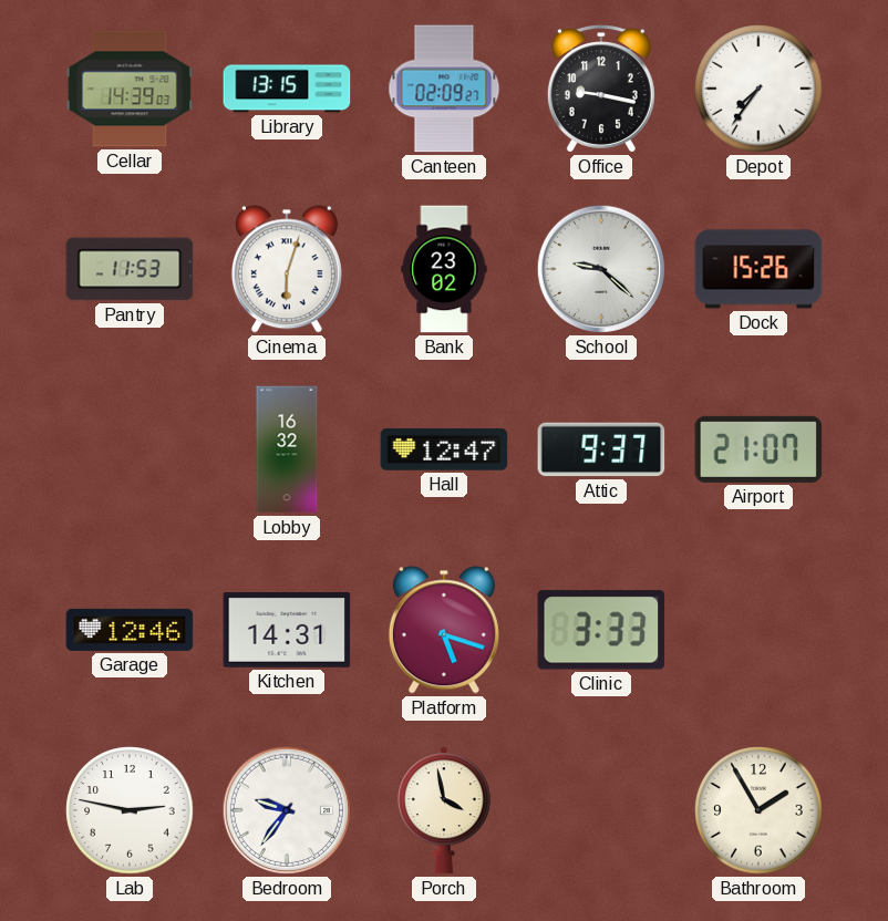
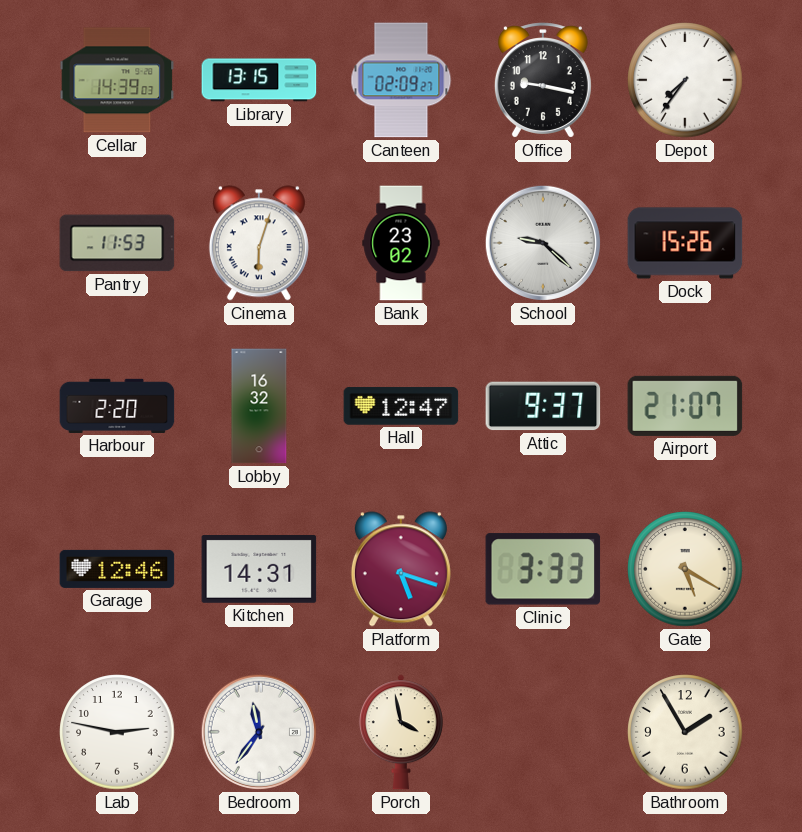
Harbour: none -> 2:20
Gate: none -> 5:20
Bedroom: 9:36 -> 11:36
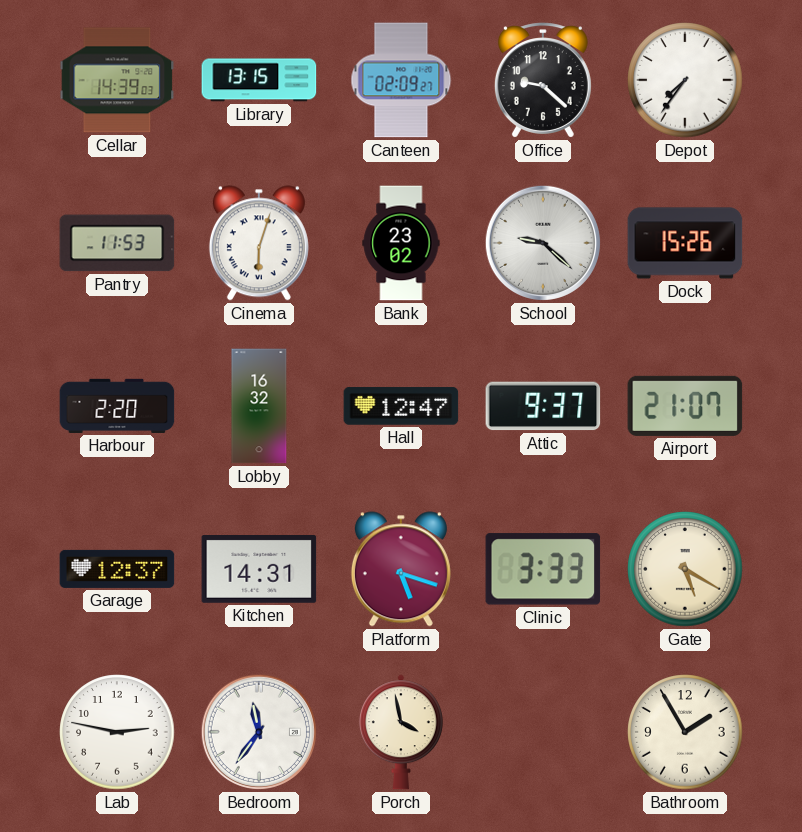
Office: 9:17 -> 9:22
Garage: 12:46 -> 12:37
